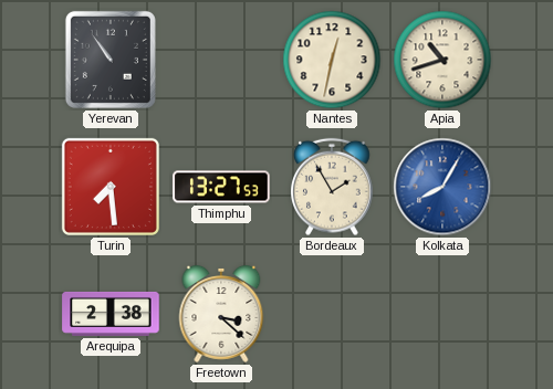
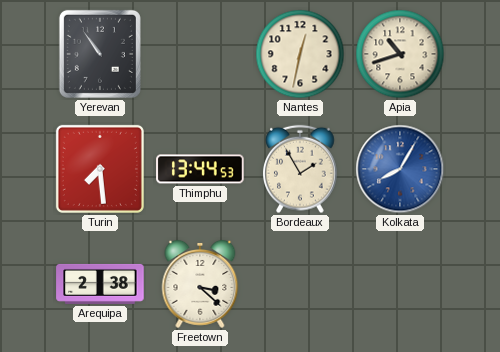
Thimphu: 13:27 -> 13:44
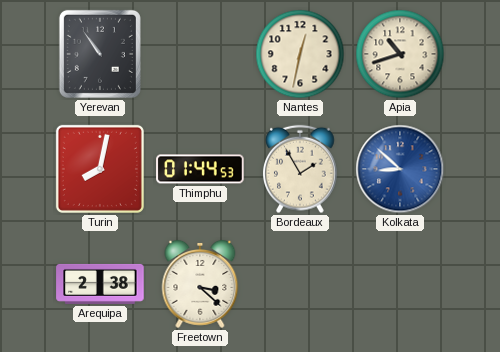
Turin: 7:29 -> 8:02
Thimphu: 13:44 -> 01:44
Kolkata: 8:05 -> 8:52
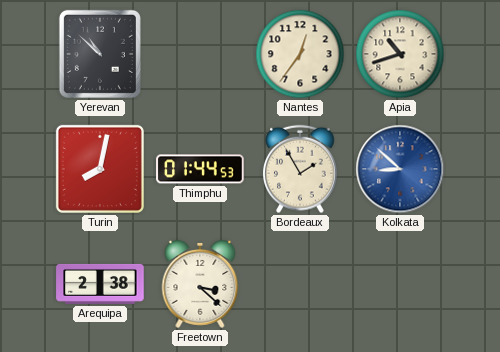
Yerevan: 10:54 -> 10:52
Nantes: 12:32 -> 12:36
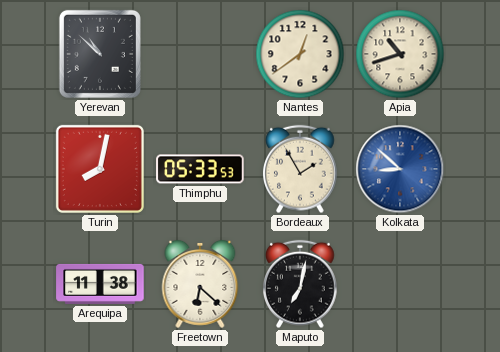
Nantes: 12:36 -> 12:39
Thimphu: 01:44 -> 05:33
Arequipa: 2:38 -> 11:38
Freetown: 3:22 -> 6:22
Maputo: none -> 7:02
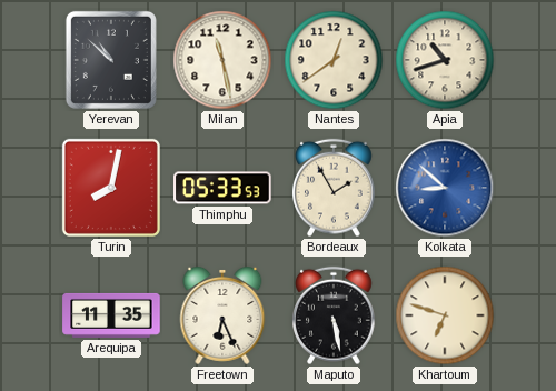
Milan: none -> 11:28
Arequipa: 11:38 -> 11:35
Freetown: 6:22 -> 6:26
Maputo: 7:02 -> 5:28
Khartoum: none -> 6:48
